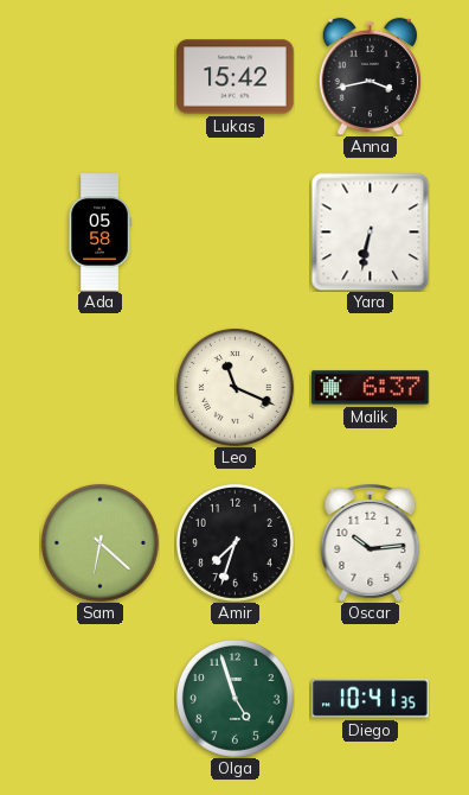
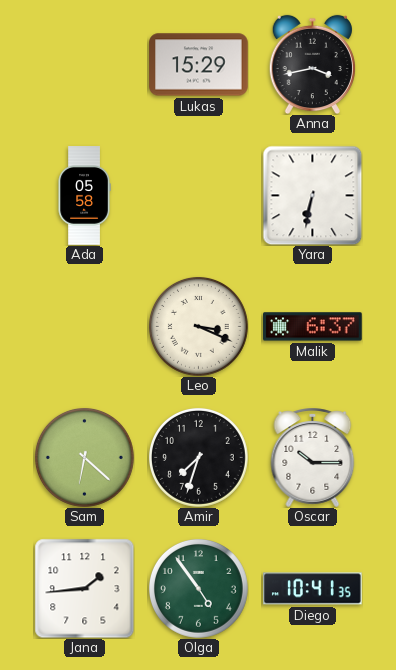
Lukas: 15:42 -> 15:29
Leo: 11:19 -> 3:19
Oscar: 10:14 -> 10:15
Jana: none -> 1:44
Olga: 4:57 -> 4:54
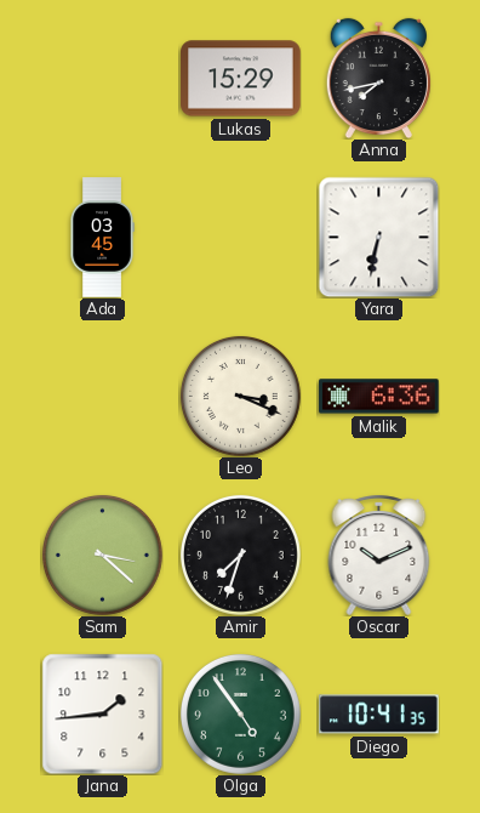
Anna: 3:43 -> 7:43
Ada: 05:58 -> 03:45
Malik: 6:37 -> 6:36
Sam: 6:22 -> 3:22
Oscar: 10:15 -> 10:11
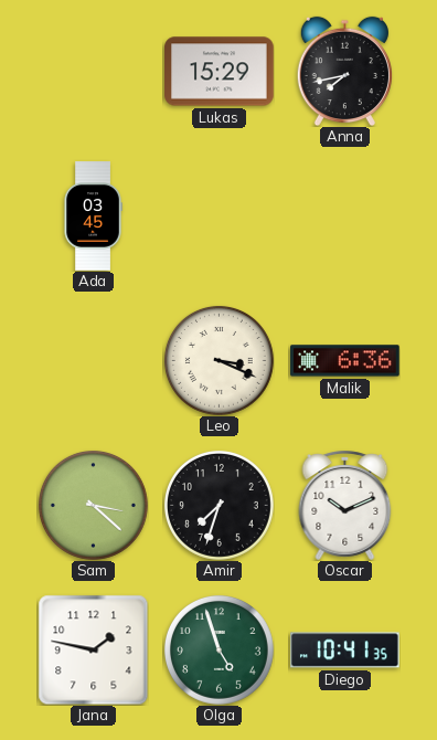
Yara: 6:32 -> none
Jana: 1:44 -> 1:47
Olga: 4:54 -> 4:57
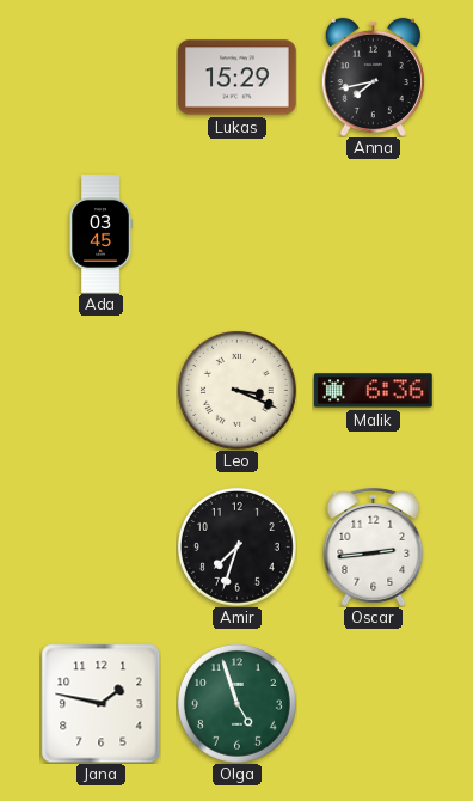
Sam: 3:22 -> none
Oscar: 10:11 -> 2:44
Diego: 10:41 -> none
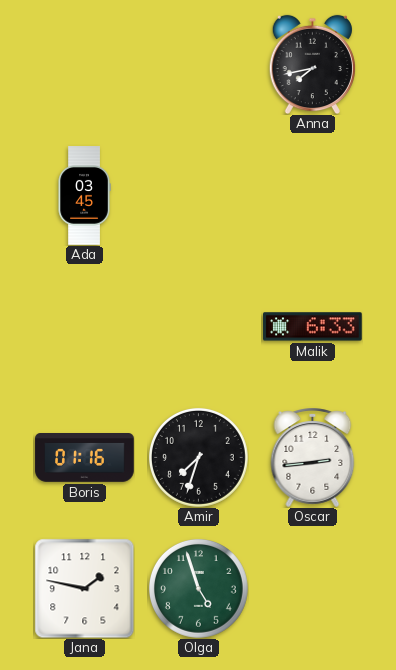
Lukas: 15:29 -> none
Leo: 3:19 -> none
Malik: 6:36 -> 6:33
Boris: none -> 01:16
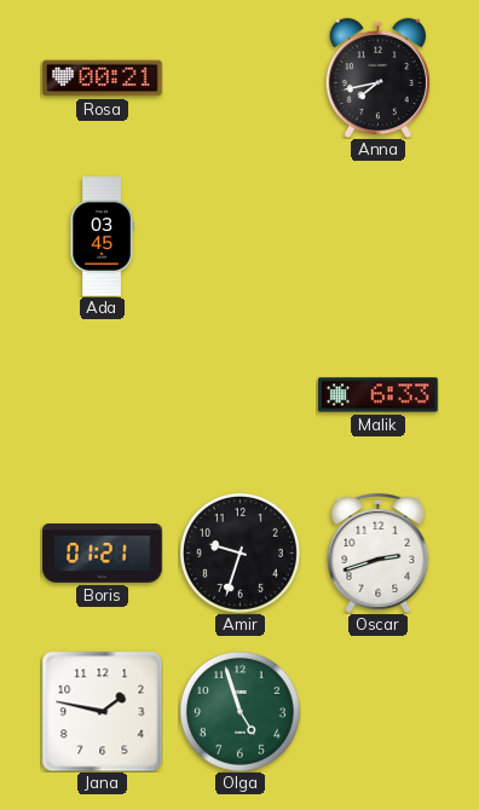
Rosa: none -> 00:21
Boris: 01:16 -> 01:21
Amir: 7:33 -> 9:33
Oscar: 2:44 -> 2:42
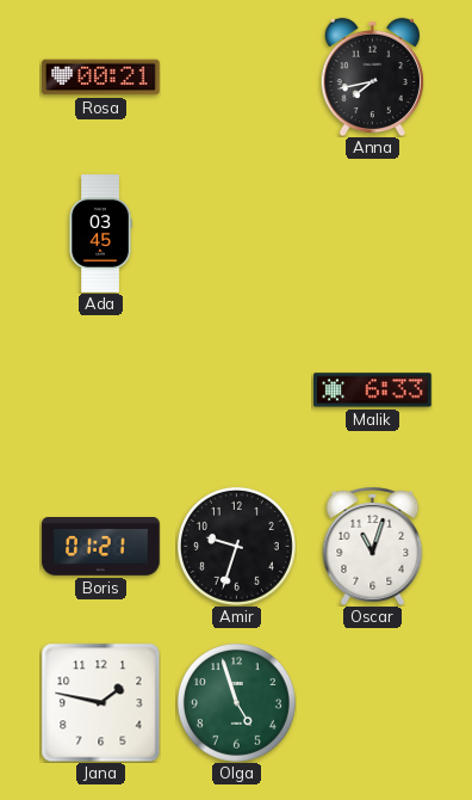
Oscar: 2:42 -> 11:03
